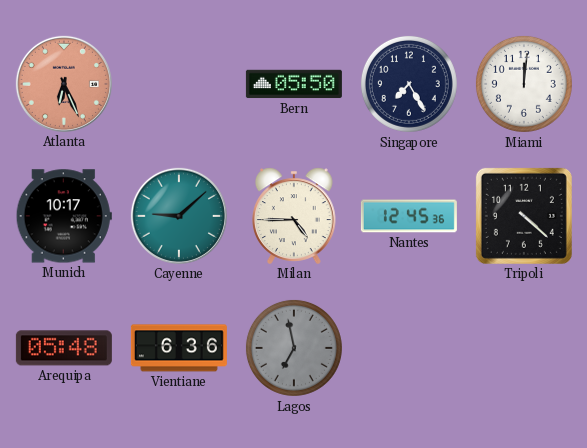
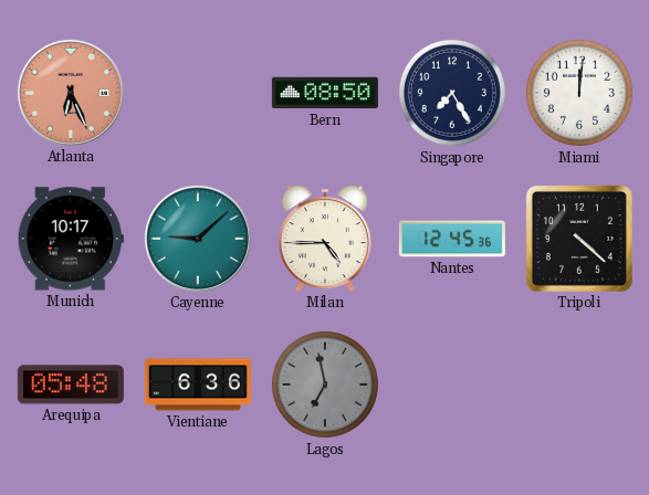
Bern: 05:50 -> 08:50
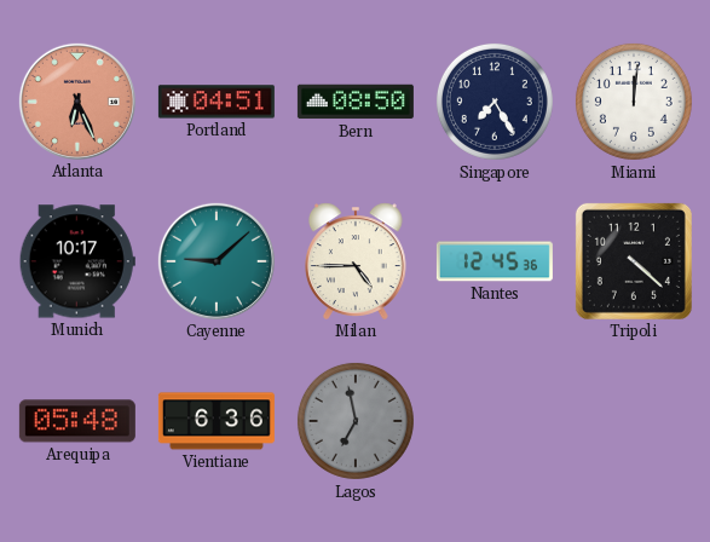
Portland: none -> 04:51
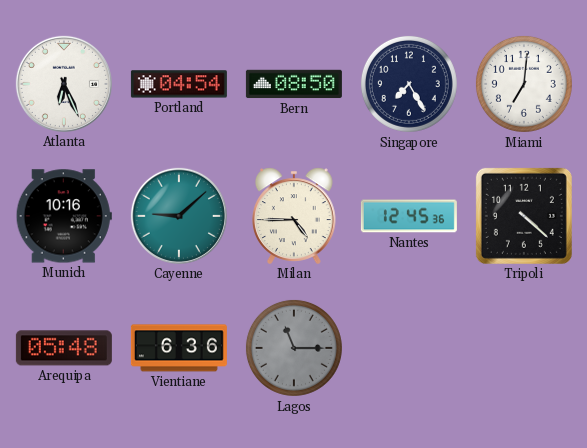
Atlanta dial: salmon -> white
Portland: 04:51 -> 04:54
Miami: 12:01 -> 7:01
Munich: 10:17 -> 10:16
Lagos: 6:58 -> 11:15
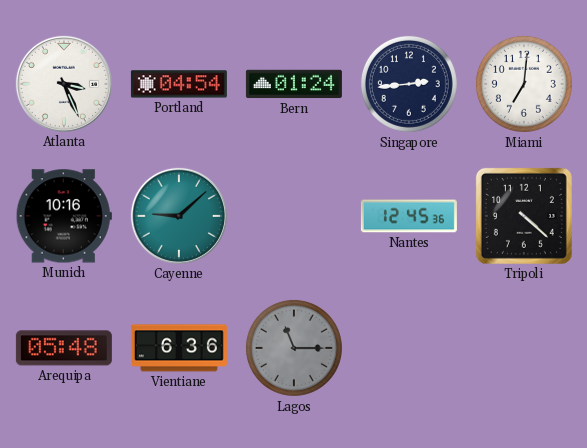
Atlanta: 6:26 -> 3:26
Bern: 08:50 -> 01:24
Singapore: 7:25 -> 2:44
Milan: 4:45 -> none
